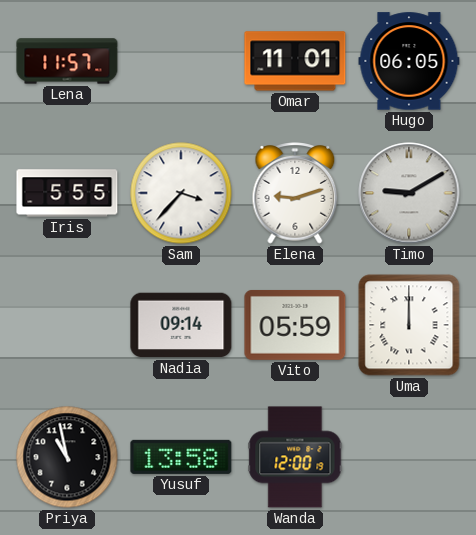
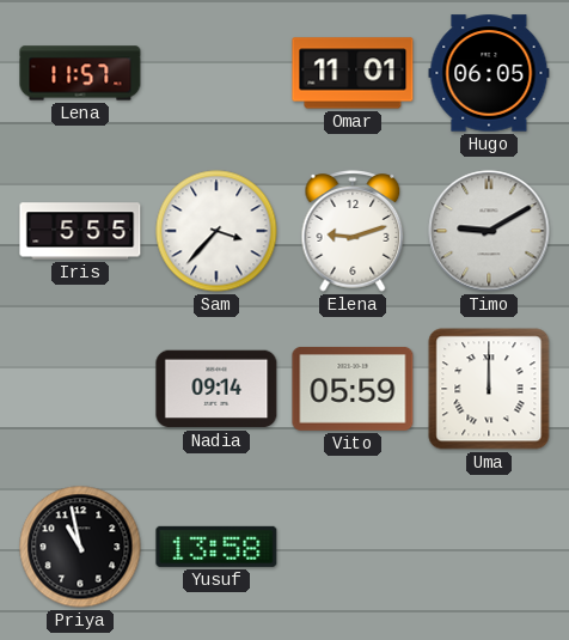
Wanda: 12:00 -> none
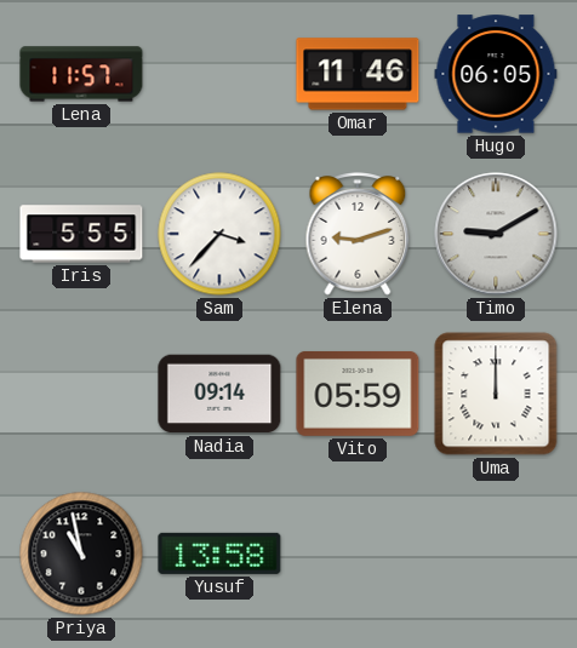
Omar: 11:01 -> 11:46
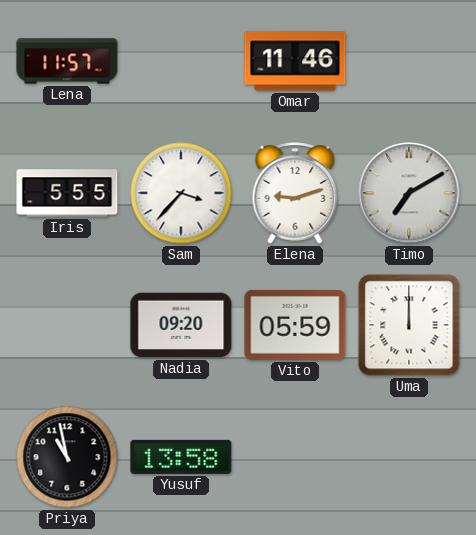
Hugo: 06:05 -> none
Timo: 9:10 -> 7:10
Nadia: 09:14 -> 09:20
